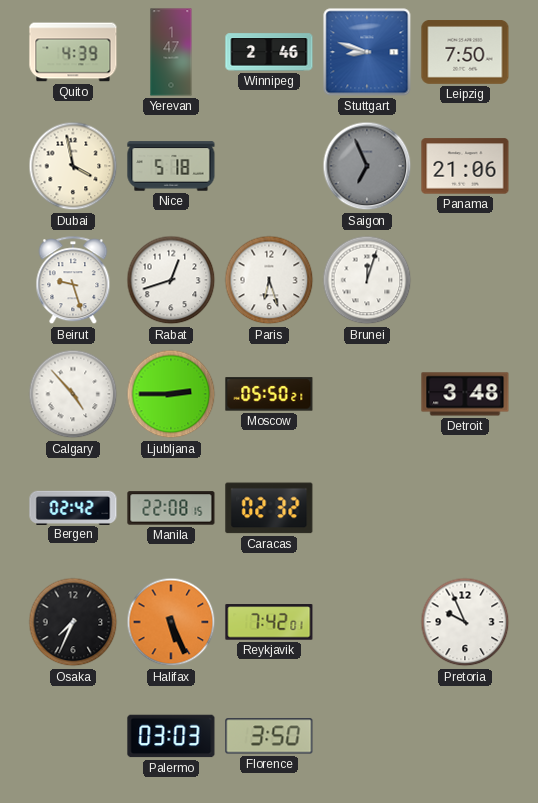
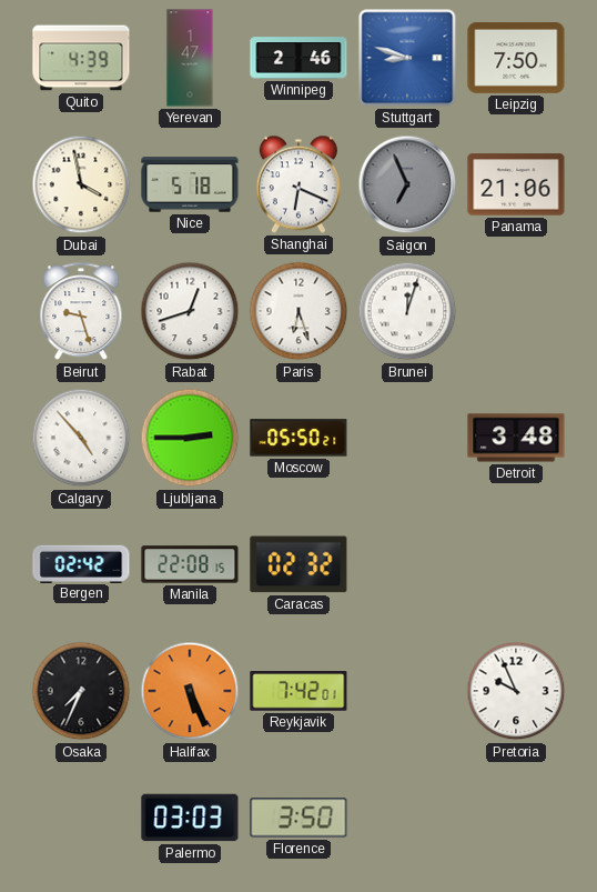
Shanghai: none -> 6:19
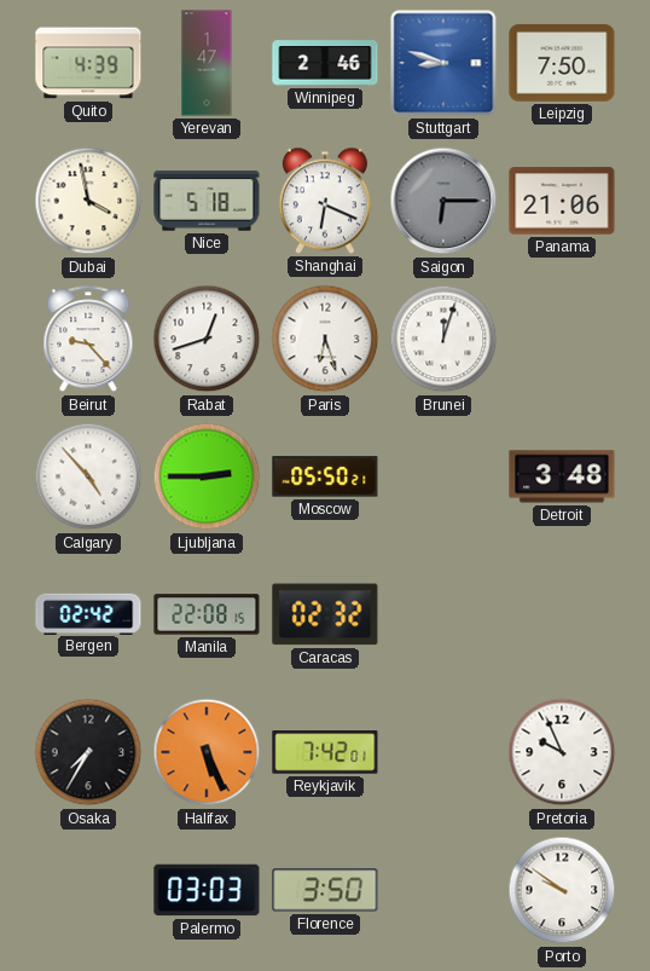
Saigon: 6:56 -> 6:15
Beirut: 9:27 -> 9:23
Osaka: 7:34 -> 7:35
Porto: none -> 9:51
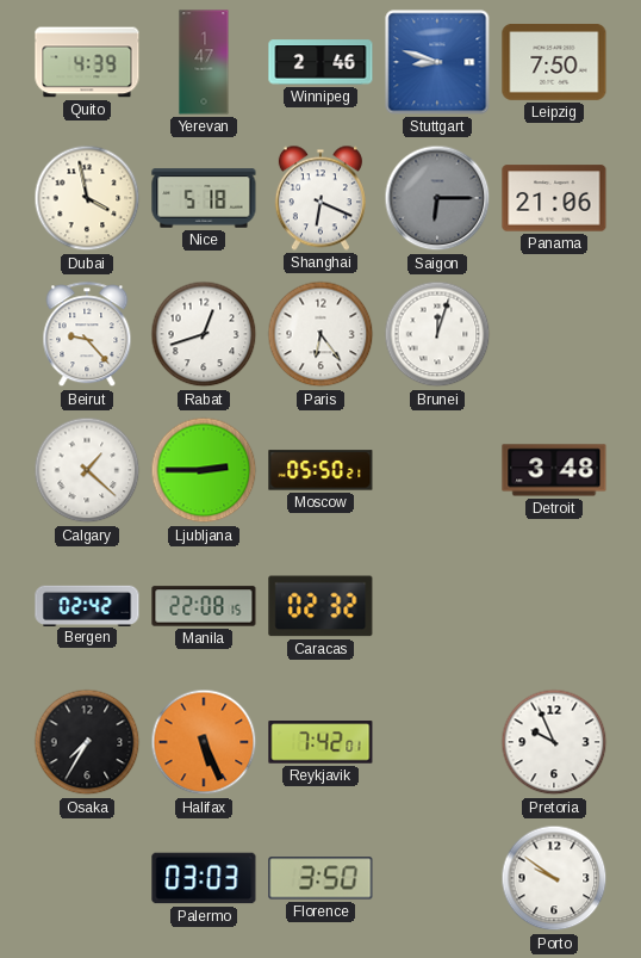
Paris: 6:27 -> 6:24
Calgary: 4:53 -> 1:22
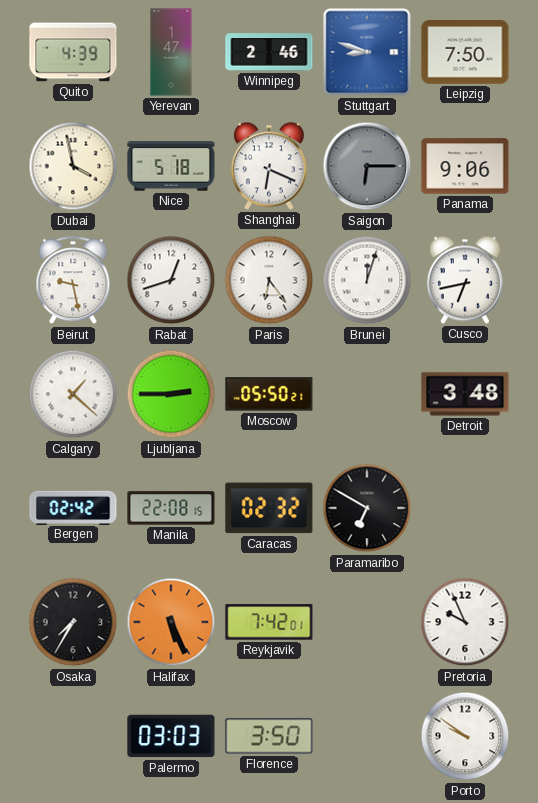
Panama: 21:06 -> 9:06
Beirut: 9:23 -> 9:28
Cusco: none -> 6:43
Paramaribo: none -> 6:50
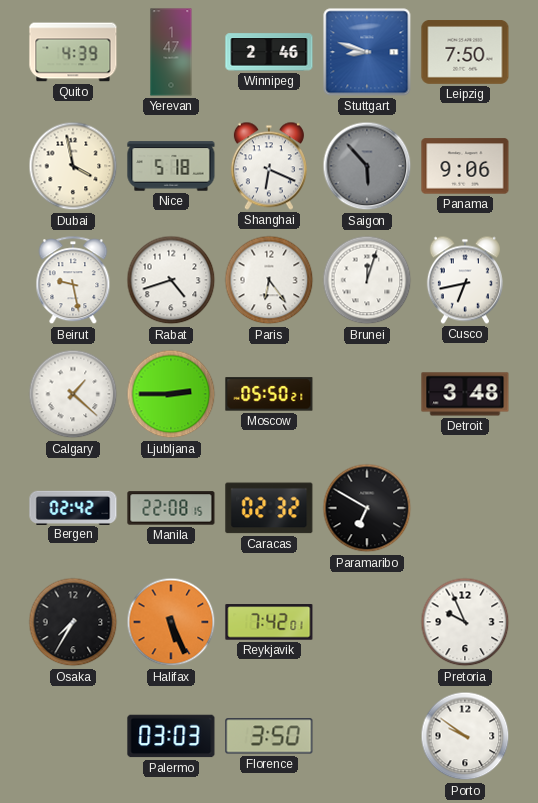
Saigon: 6:15 -> 5:53
Rabat: 12:42 -> 4:42
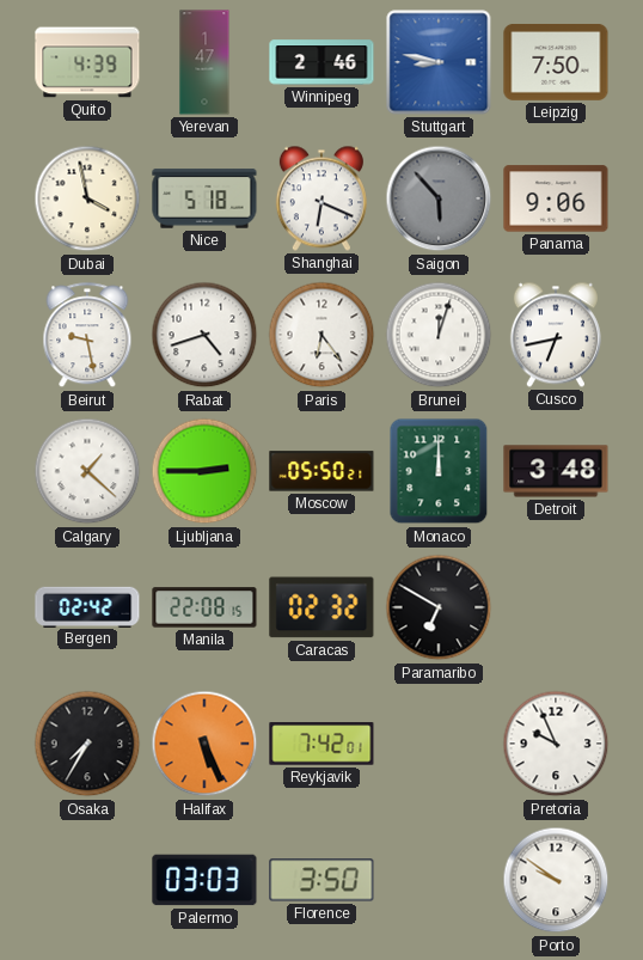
Stuttgart: 8:48 -> 8:47
Monaco: none -> 12:00
